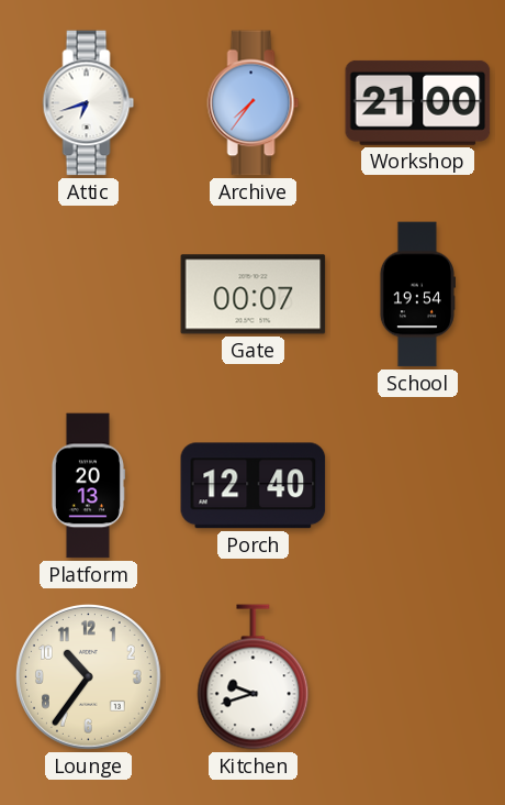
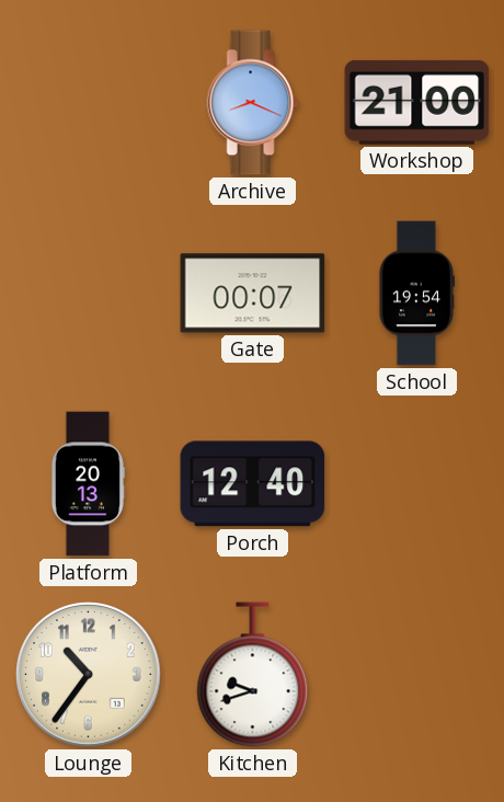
Attic: 6:42 -> none
Archive: 7:36 -> 8:19
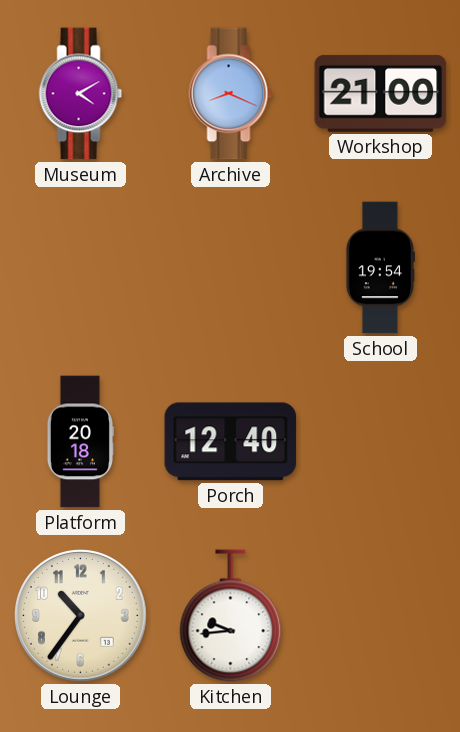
Museum: none -> 4:10
Gate: 00:07 -> none
Platform: 20:13 -> 20:18
Kitchen: 9:42 -> 9:44
